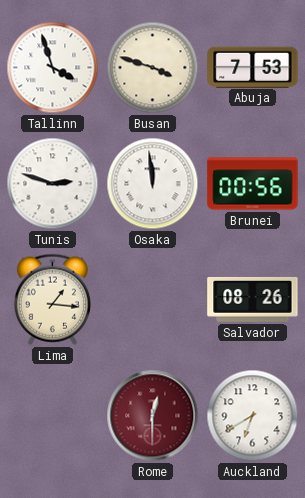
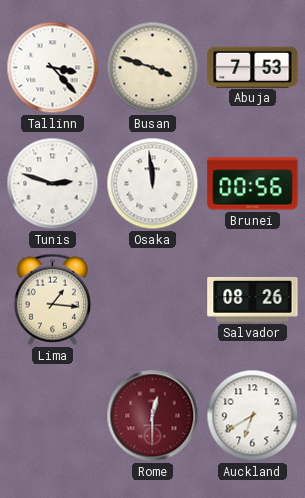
Tallinn: 3:57 -> 3:23
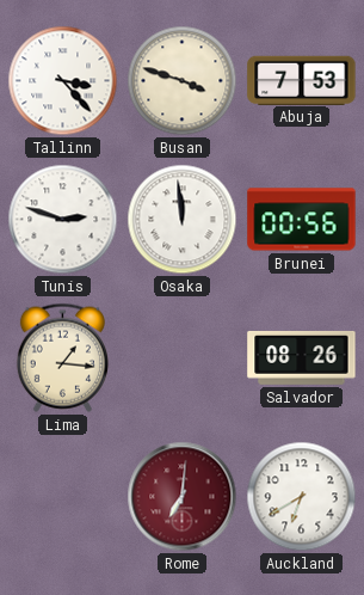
Rome: 12:30 -> 7:01
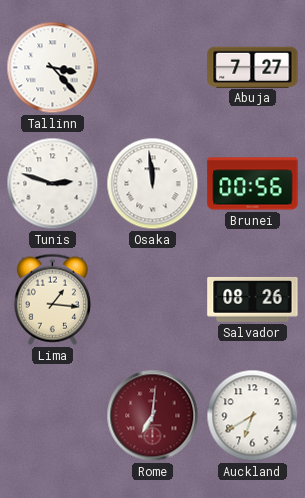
Busan: 3:48 -> none
Abuja: 7:53 -> 7:27
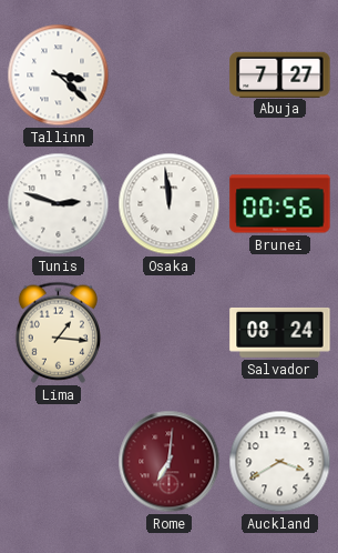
Tallinn: 3:23 -> 3:22
Salvador: 08:26 -> 08:24
Auckland: 6:40 -> 3:40
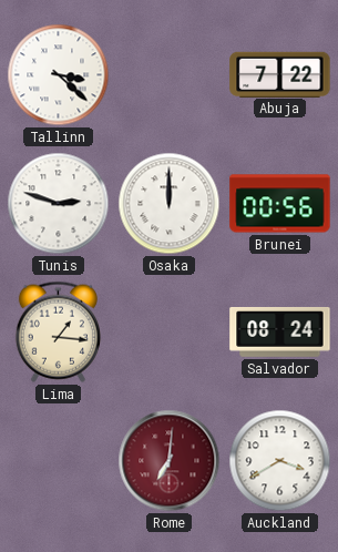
Abuja: 7:27 -> 7:22
Osaka: 11:59 -> 12:00
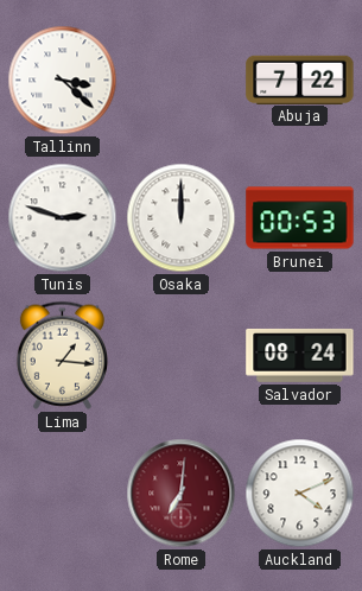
Brunei: 00:56 -> 00:53
Auckland: 3:40 -> 4:11
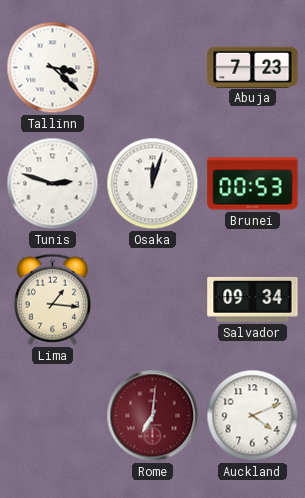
Abuja: 7:22 -> 7:23
Osaka: 12:00 -> 12:03
Salvador: 08:24 -> 09:34
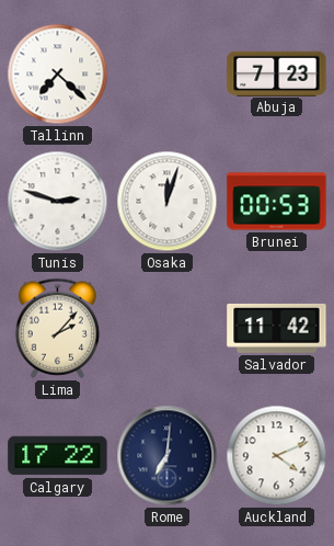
Tallinn: 3:22 -> 7:22
Lima: 1:16 -> 2:07
Salvador: 09:34 -> 11:42
Calgary: none -> 17:22
Rome dial: burgundy -> navy
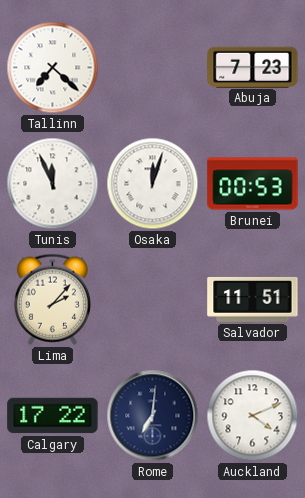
Tunis: 2:48 -> 11:56
Salvador: 11:42 -> 11:51
